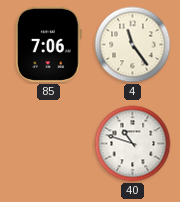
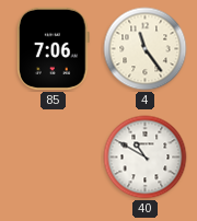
40: 10:48 -> 10:50
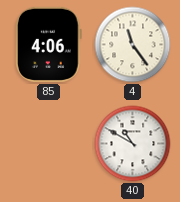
85: 7:06 -> 4:06
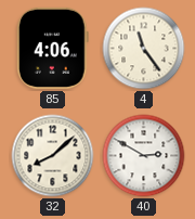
32: none -> 8:08
40: 10:50 -> 2:50
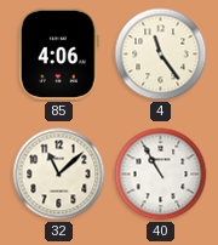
32: 8:08 -> 11:08
40: 2:50 -> 10:55
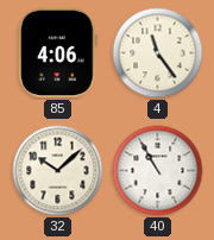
32: 11:08 -> 10:08
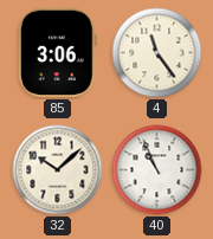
85: 4:06 -> 3:06
40: 10:55 -> 10:56
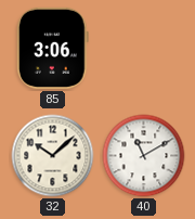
4: 11:24 -> none
40: 10:56 -> 11:10
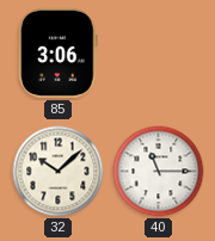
40: 11:10 -> 11:15
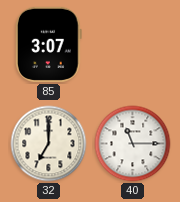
85: 3:06 -> 3:07
32: 10:08 -> 7:00
